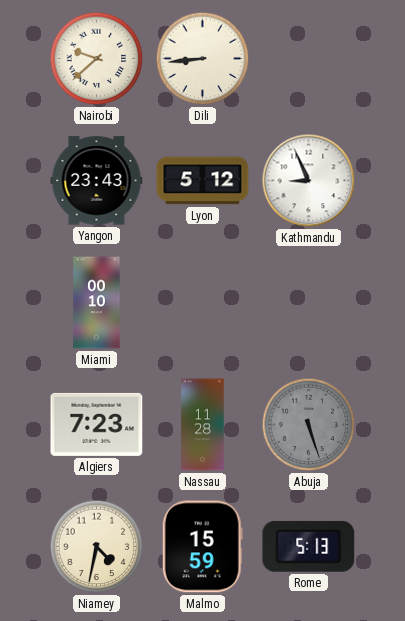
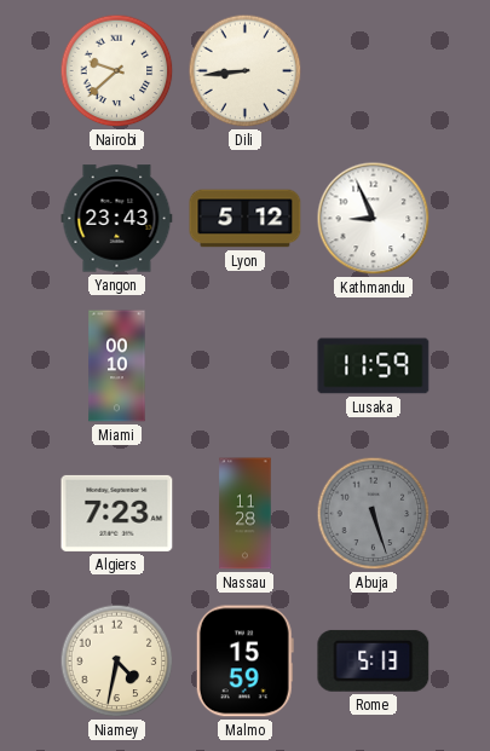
Lusaka: none -> 11:59
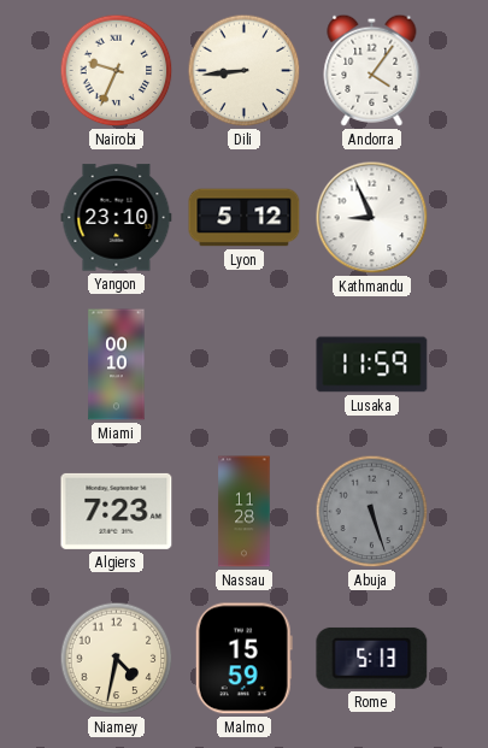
Nairobi: 9:38 -> 9:34
Andorra: none -> 4:06
Yangon: 23:43 -> 23:10
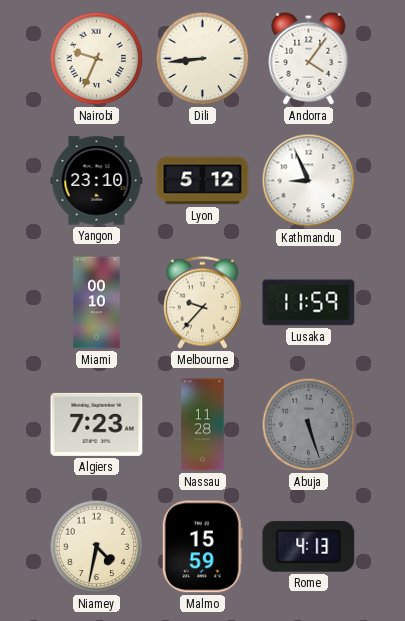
Melbourne: none -> 9:37
Rome: 5:13 -> 4:13
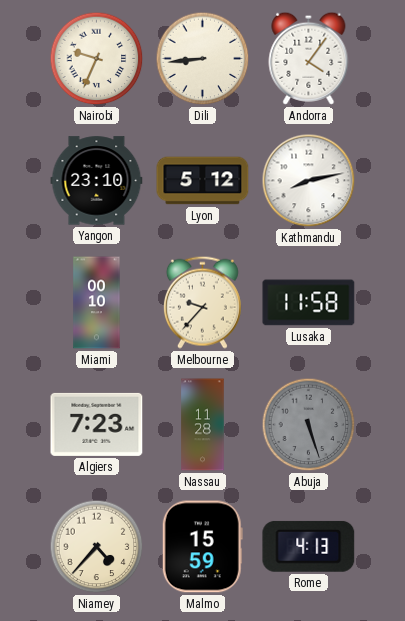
Kathmandu: 8:56 -> 8:13
Lusaka: 11:59 -> 11:58
Niamey: 4:32 -> 4:37
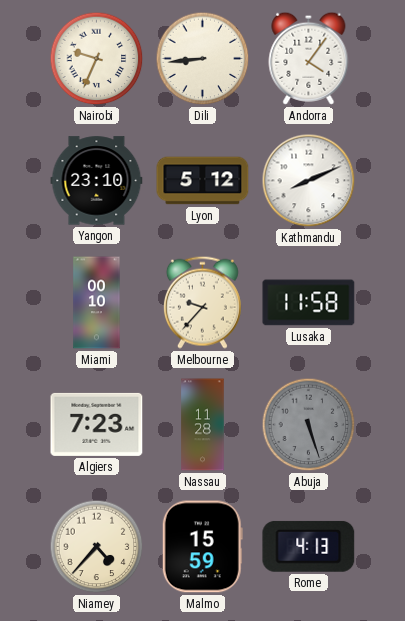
Kathmandu: 8:13 -> 8:11
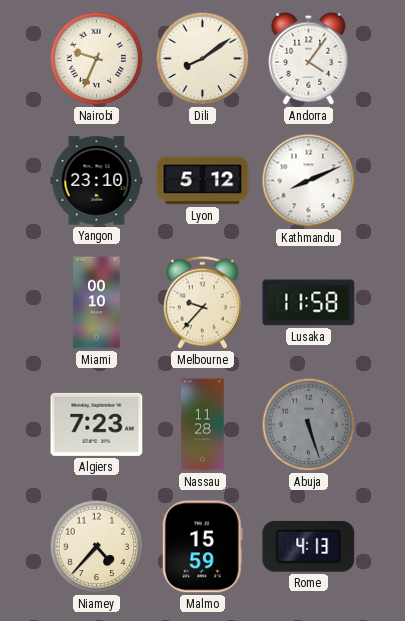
Dili: 8:44 -> 8:09
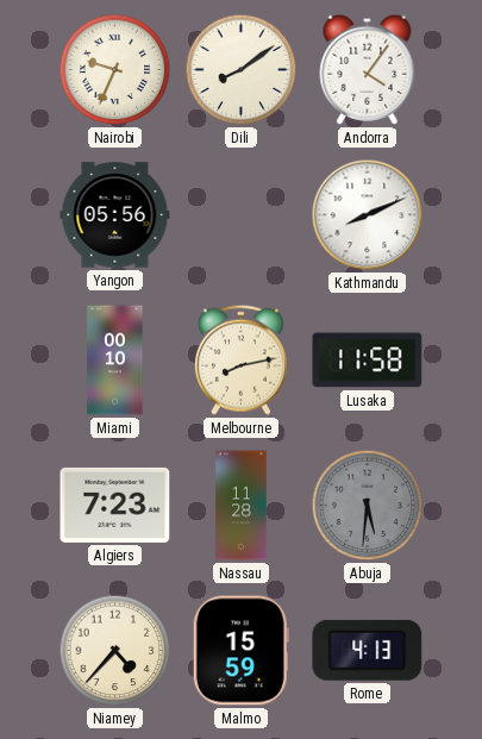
Yangon: 23:10 -> 05:56
Lyon: 5:12 -> none
Melbourne: 9:37 -> 8:13
Abuja: 5:27 -> 5:31
